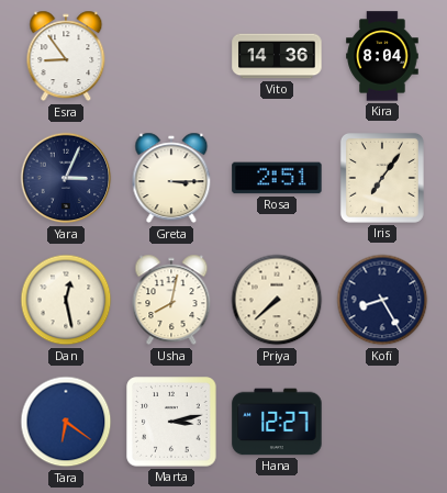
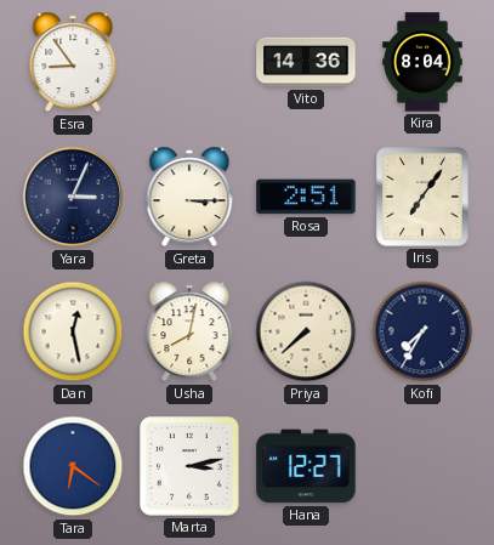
Kofi: 8:25 -> 7:35
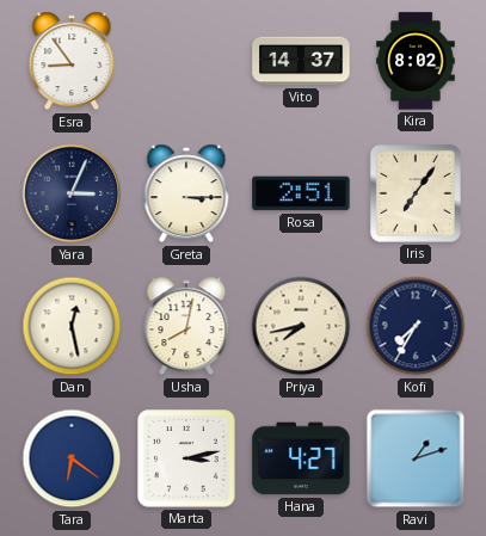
Vito: 14:36 -> 14:37
Kira: 8:04 -> 8:02
Priya: 7:38 -> 7:43
Hana: 12:27 -> 4:27
Ravi: none -> 1:12
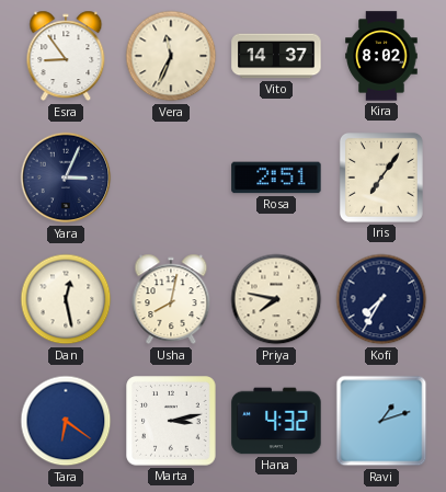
Vera: none -> 11:34
Greta: 3:15 -> none
Priya: 7:43 -> 7:47
Hana: 4:27 -> 4:32
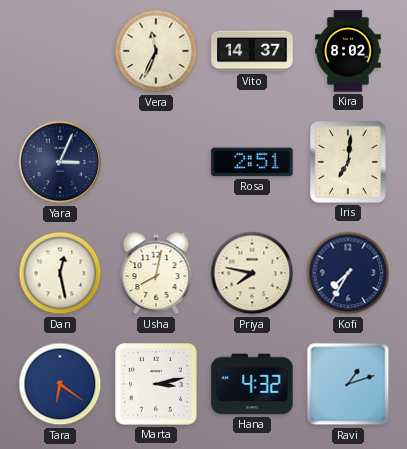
Esra: 8:54 -> none
Iris: 7:06 -> 7:01
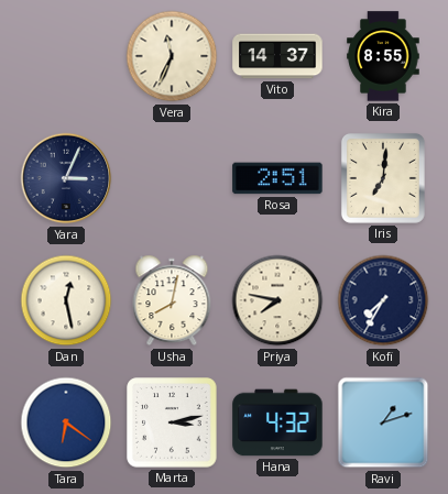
Kira: 8:02 -> 8:55
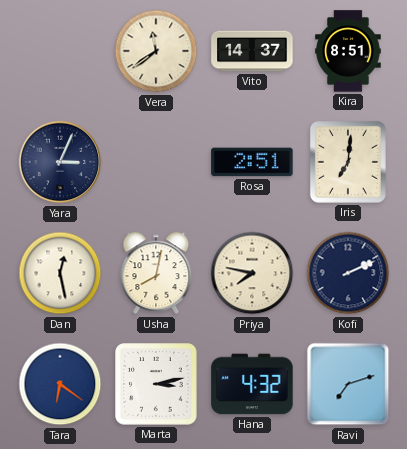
Vera: 11:34 -> 11:39
Kira: 8:55 -> 8:51
Kofi: 7:35 -> 2:11
Ravi: 1:12 -> 7:12
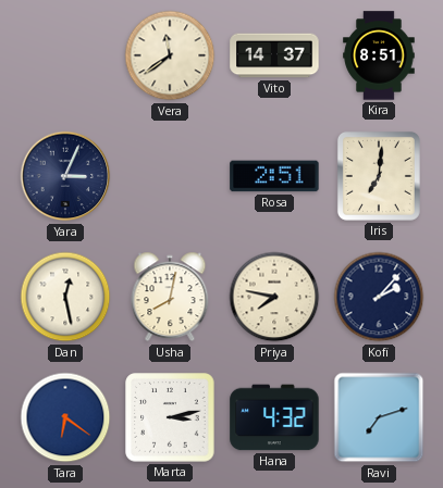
Kofi: 2:11 -> 2:07
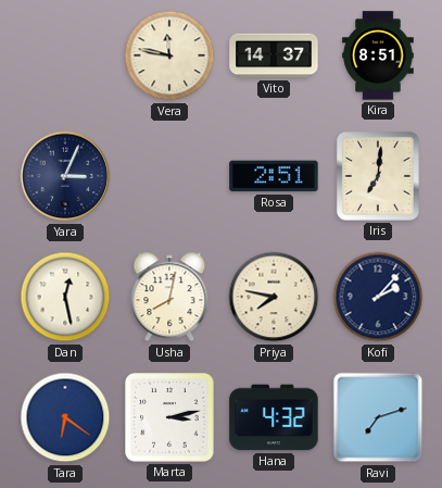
Vera: 11:39 -> 11:47
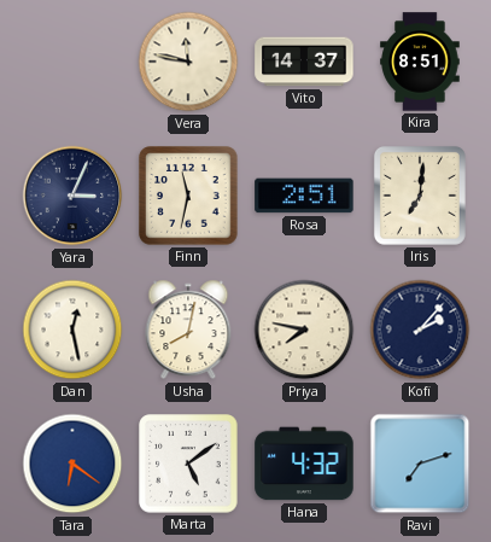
Finn: none -> 11:32
Marta: 3:13 -> 5:09
